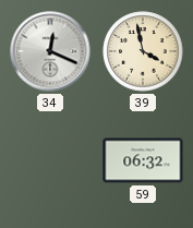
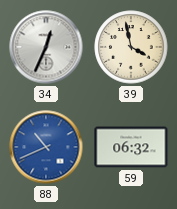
34: 12:19 -> 12:34
88: none -> 10:41
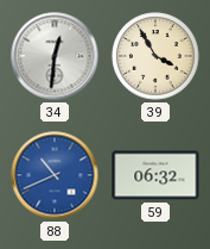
34: 12:34 -> 12:31
39: 3:58 -> 3:55
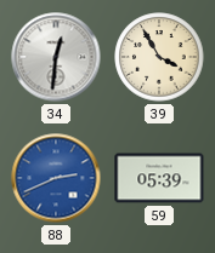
88: 10:41 -> 2:41
59: 06:32 -> 05:39
